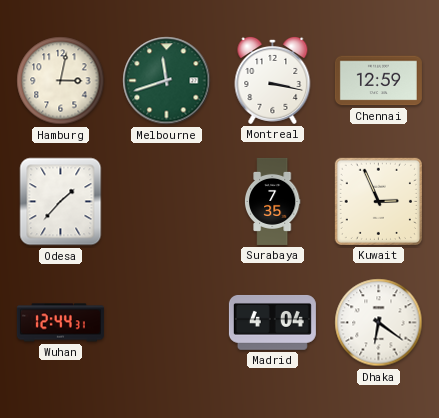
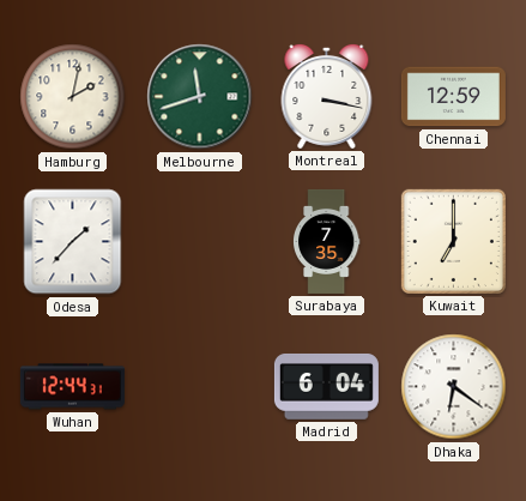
Hamburg: 3:02 -> 2:02
Kuwait: 2:56 -> 7:00
Madrid: 4:04 -> 6:04
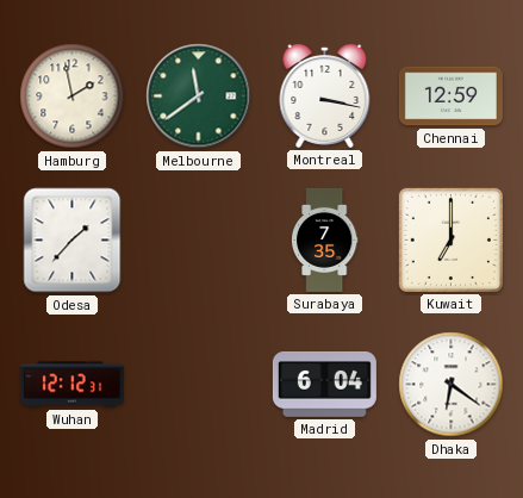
Hamburg: 2:02 -> 1:58
Melbourne: 11:42 -> 11:39
Wuhan: 12:44 -> 12:12
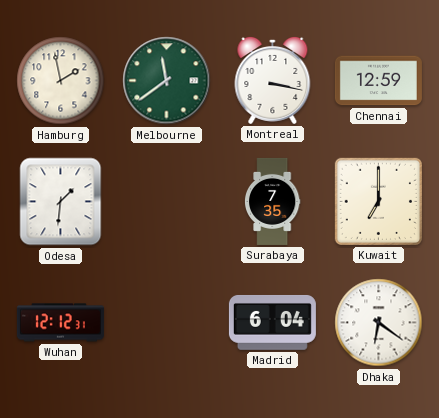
Odesa: 1:37 -> 1:31
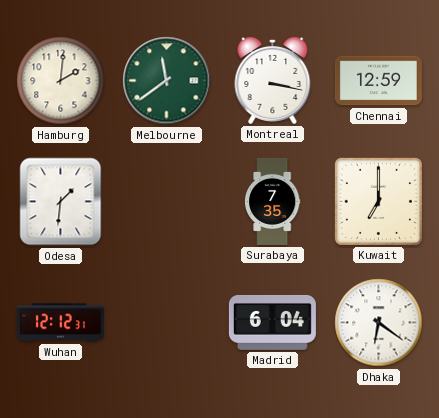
Hamburg: 1:58 -> 2:01
